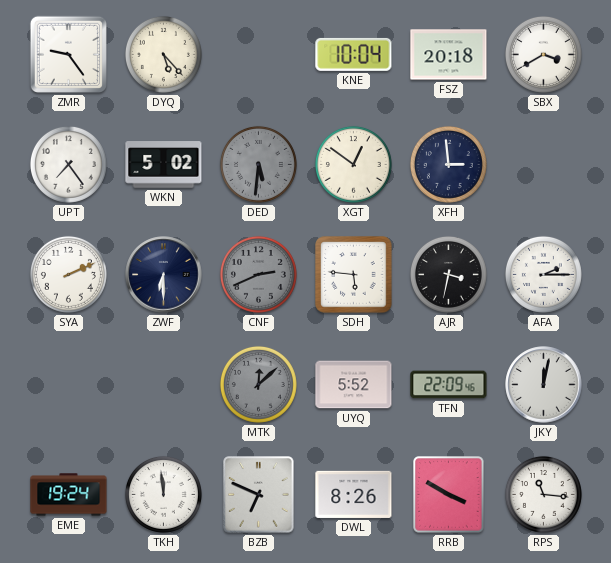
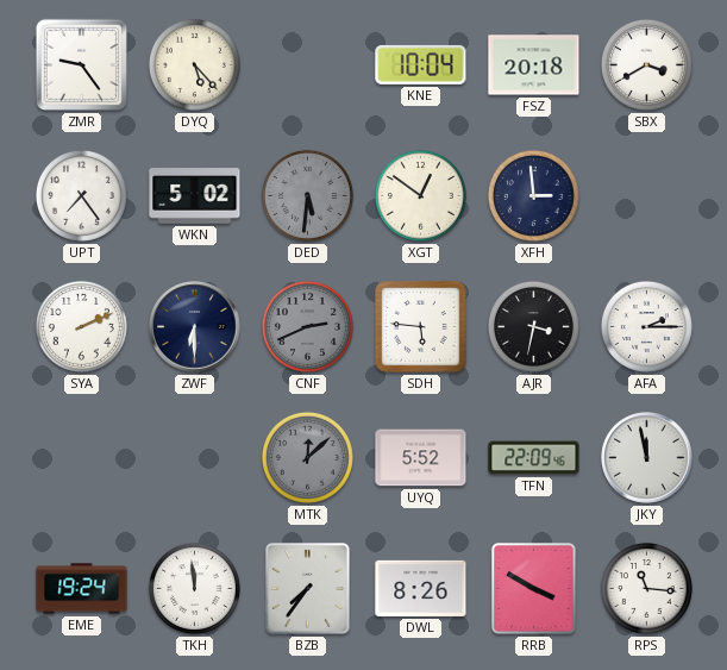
JKY: 12:02 -> 11:58
BZB: 6:49 -> 7:36
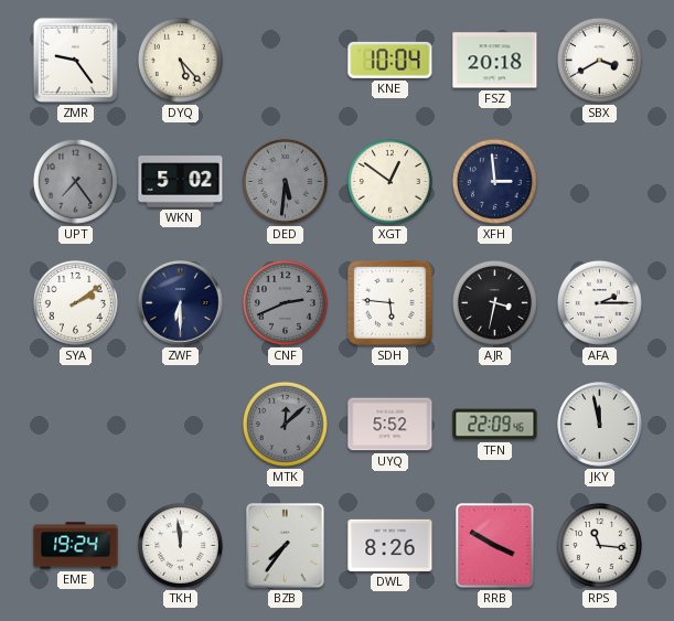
UPT dial: white -> grey
SYA: 2:11 -> 2:09
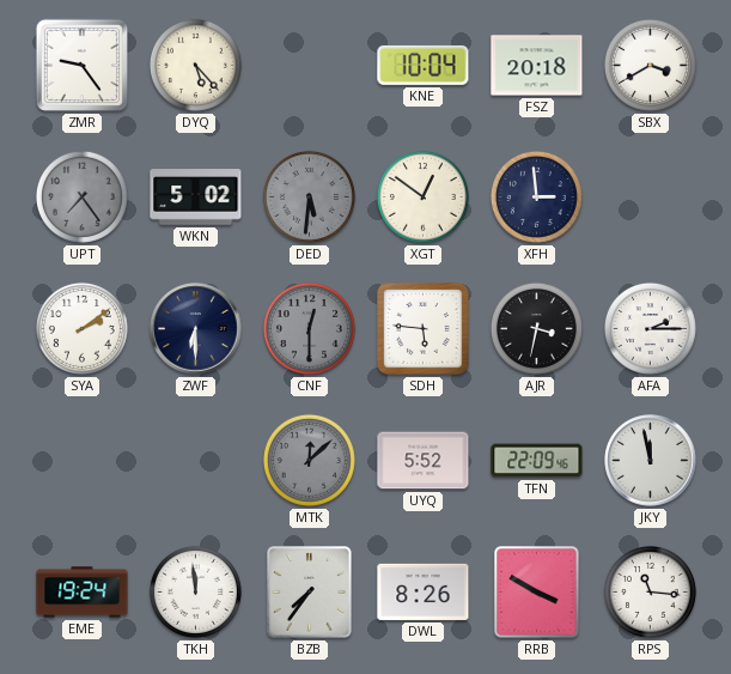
CNF: 2:41 -> 12:30
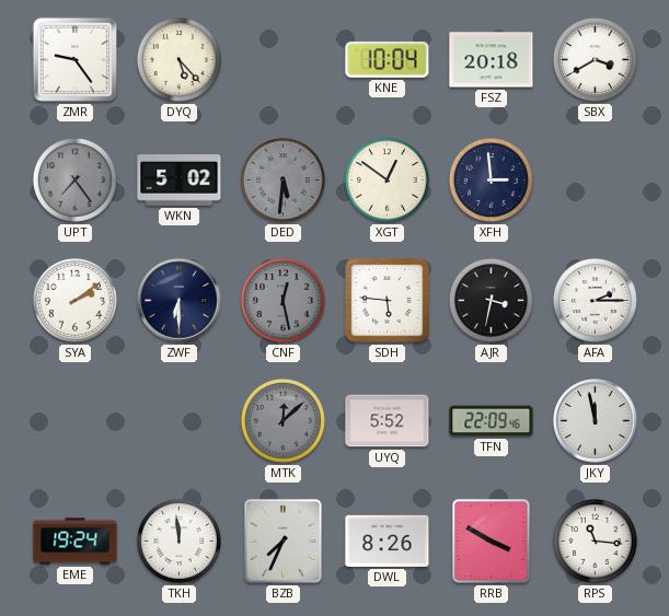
CNF: 12:30 -> 12:28
BZB: 7:36 -> 7:34
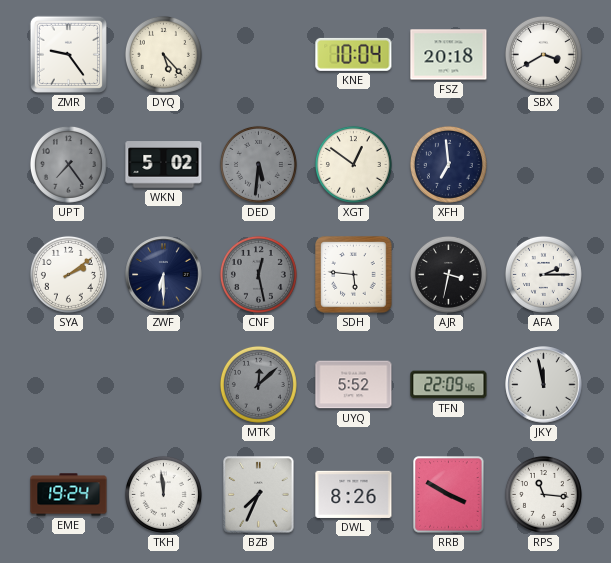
XFH: 2:59 -> 6:59
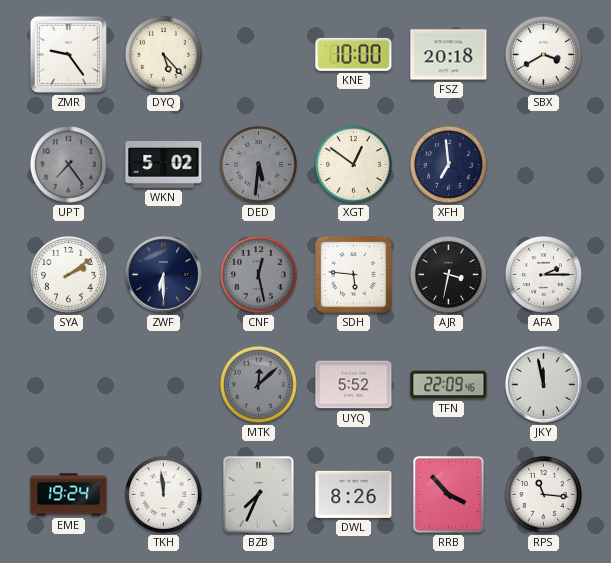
KNE: 10:04 -> 10:00
RRB: 3:50 -> 3:53
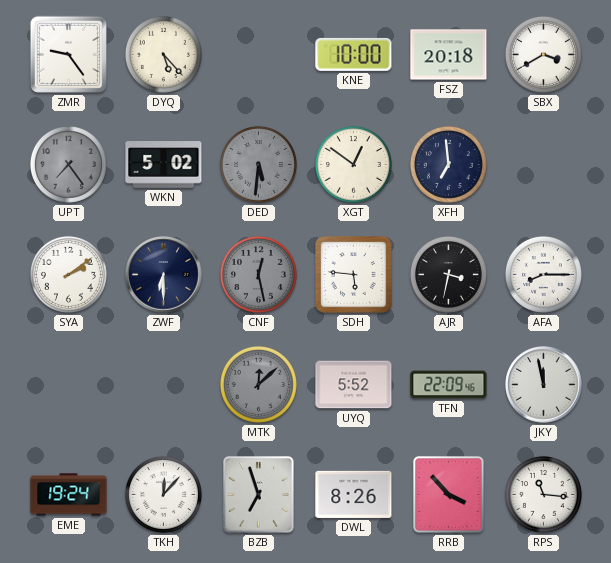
AFA: 2:15 -> 8:15
TKH: 11:59 -> 12:07
BZB: 7:34 -> 6:57
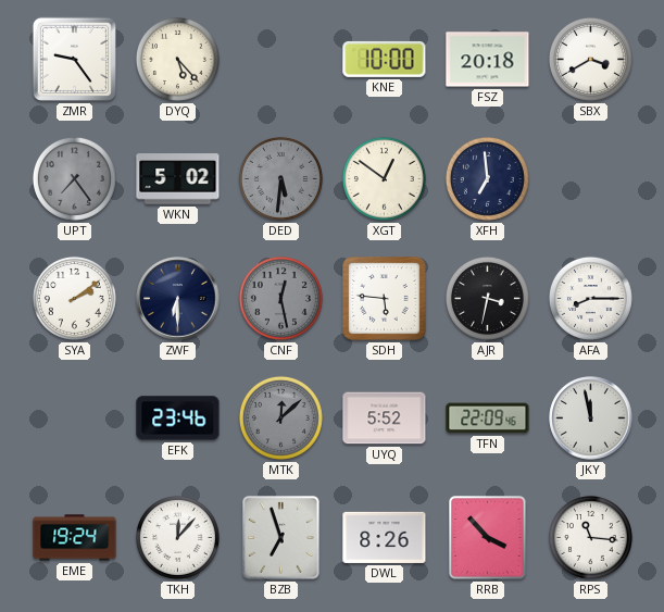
EFK: none -> 23:46
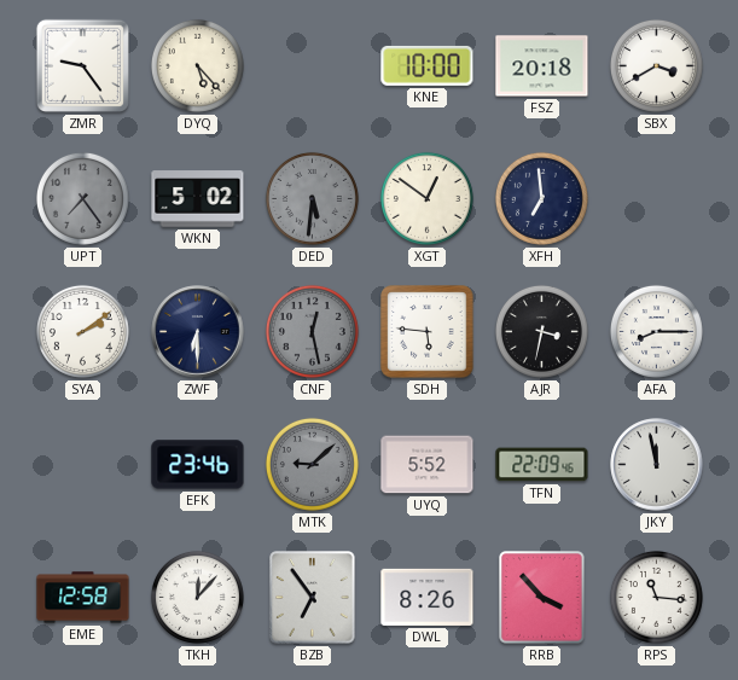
MTK: 12:08 -> 9:08
EME: 19:24 -> 12:58
BZB: 6:57 -> 6:54
